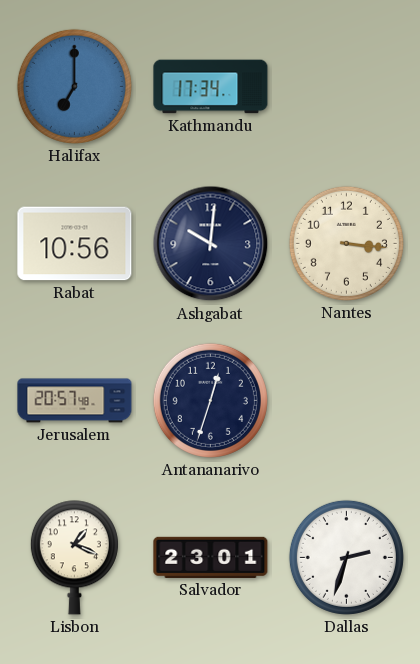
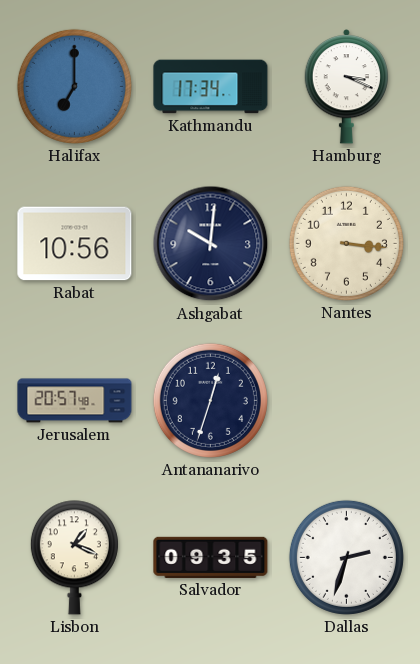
Hamburg: none -> 3:19
Salvador: 23:01 -> 09:35
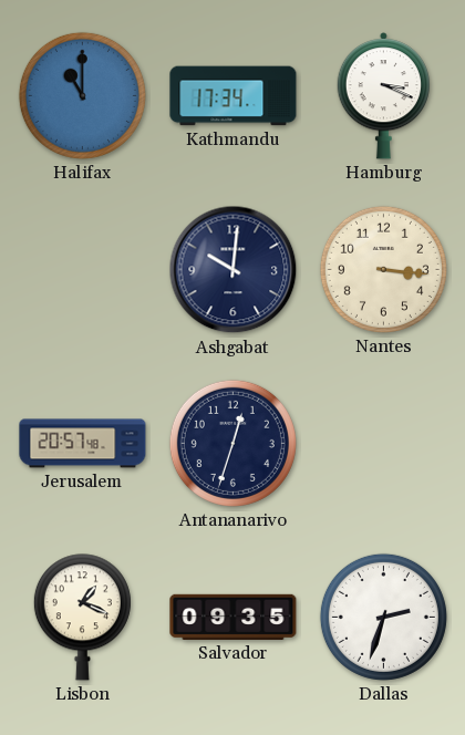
Halifax: 7:00 -> 11:00
Rabat: 10:56 -> none
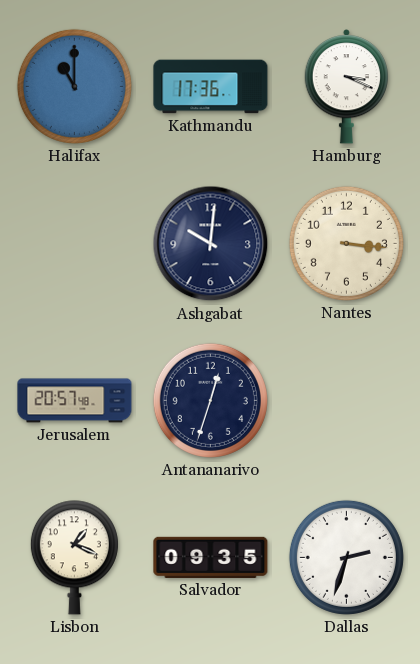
Kathmandu: 17:34 -> 17:36
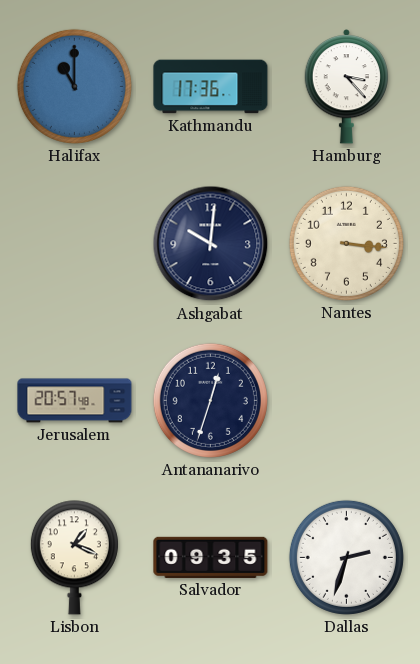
Hamburg: 3:19 -> 3:23
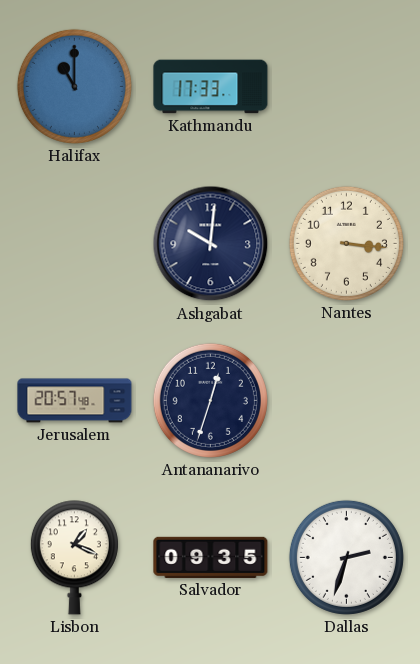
Kathmandu: 17:36 -> 17:33
Hamburg: 3:23 -> none
